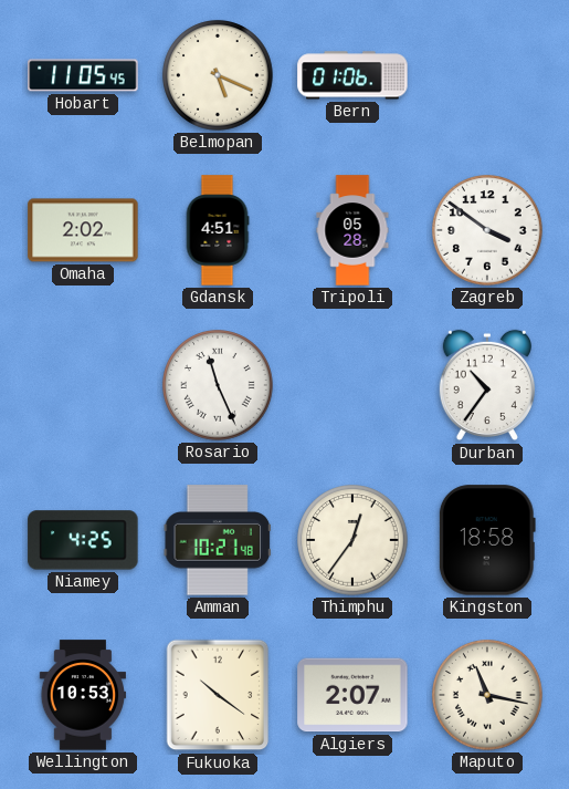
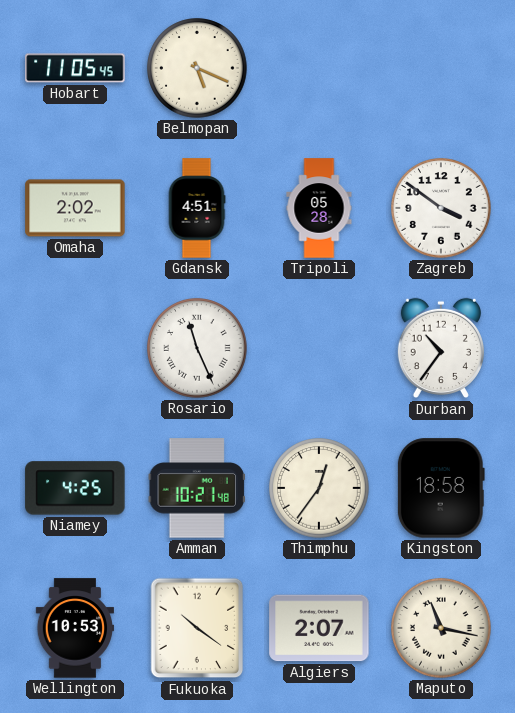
Bern: 01:06 -> none
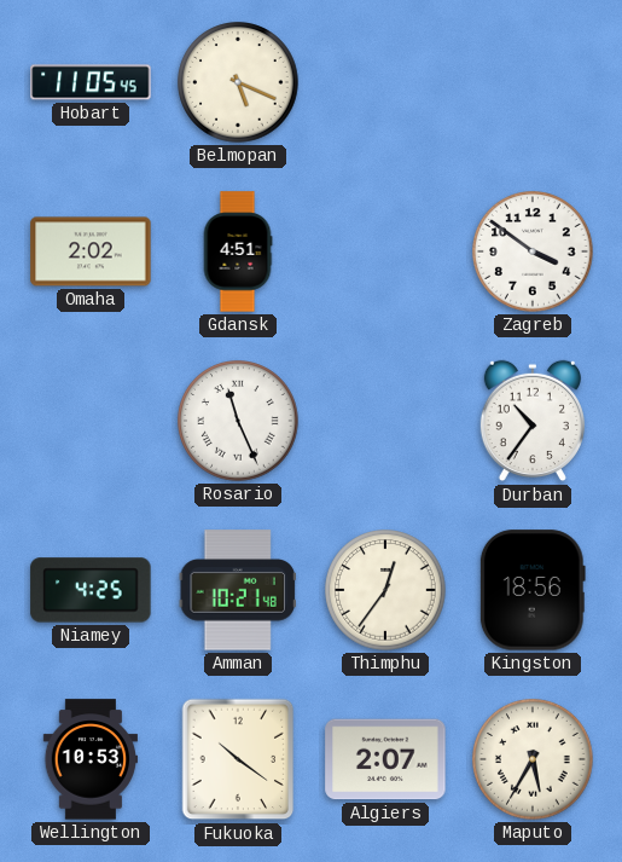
Tripoli: 05:28 -> none
Kingston: 18:58 -> 18:56
Maputo: 11:17 -> 5:35
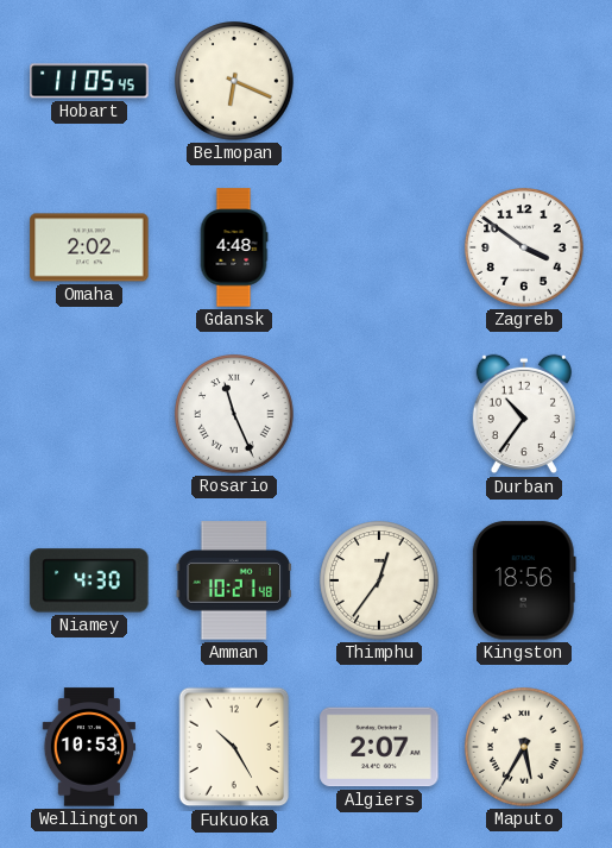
Belmopan: 5:19 -> 6:19
Gdansk: 4:51 -> 4:48
Niamey: 4:25 -> 4:30
Fukuoka: 10:21 -> 10:25
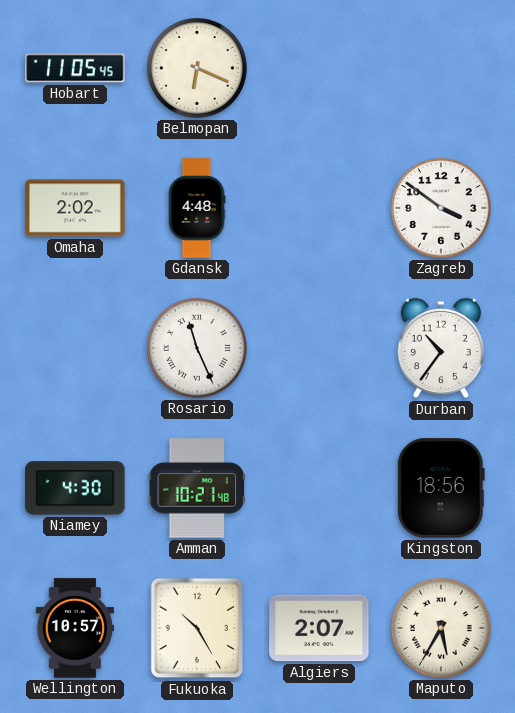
Thimphu: 12:36 -> none
Wellington: 10:53 -> 10:57
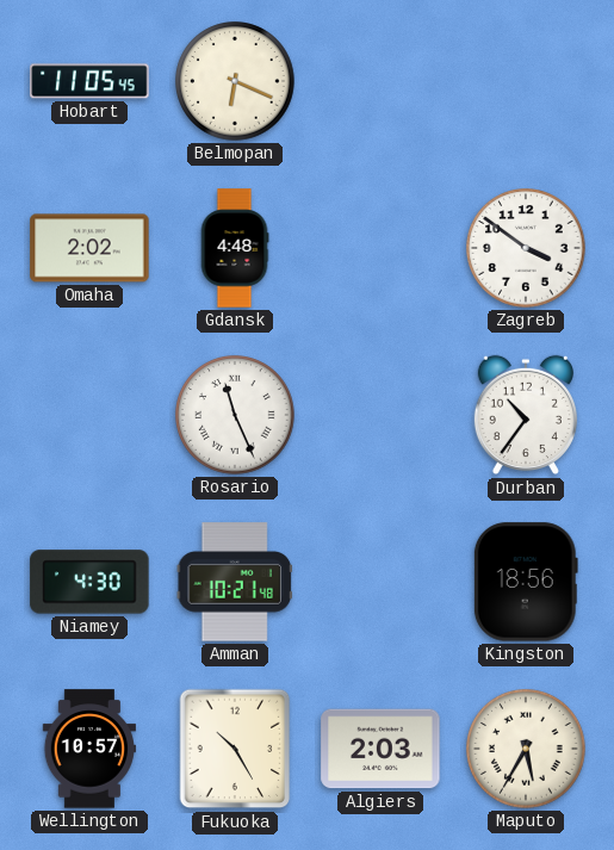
Algiers: 2:07 -> 2:03
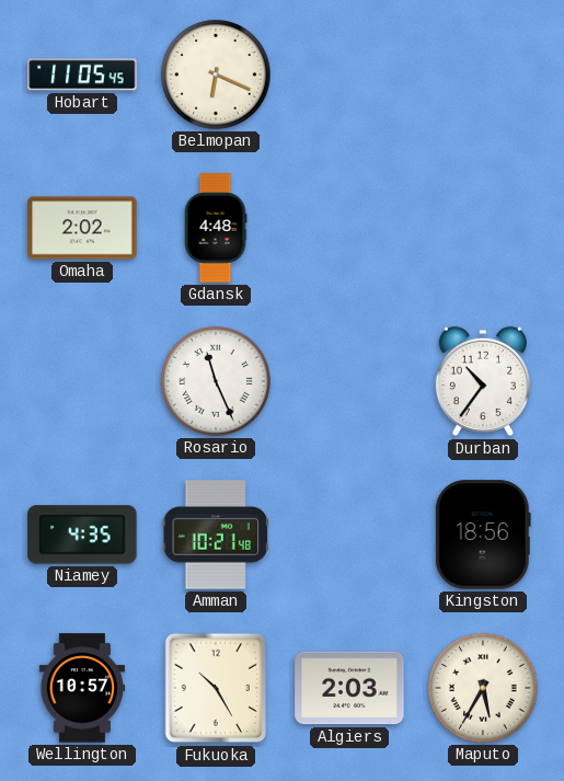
Zagreb: 3:51 -> none
Niamey: 4:30 -> 4:35
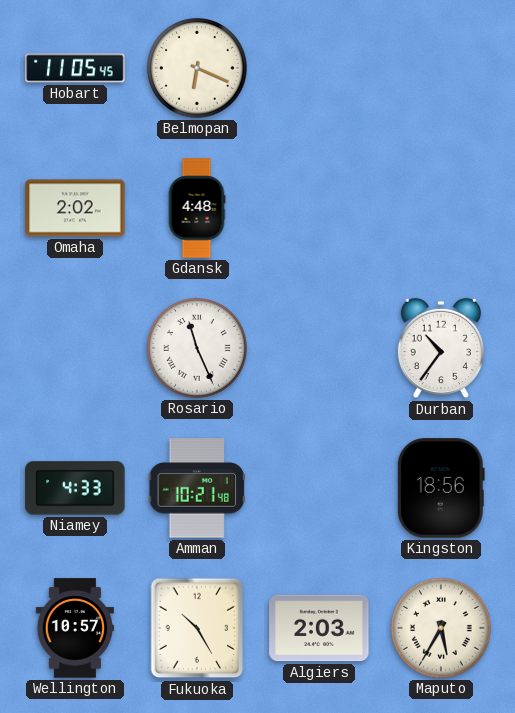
Niamey: 4:35 -> 4:33
